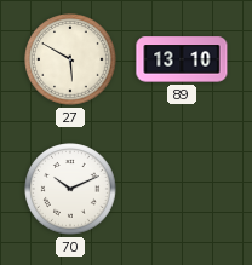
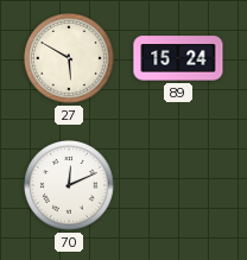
89: 13:10 -> 15:24
70: 10:11 -> 12:11
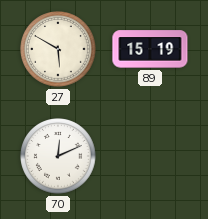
89: 15:24 -> 15:19
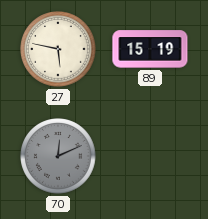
27: 5:50 -> 5:47
70 dial: white -> grey
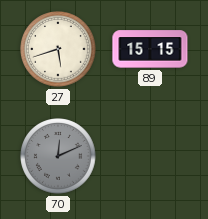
27: 5:47 -> 5:42
89: 15:19 -> 15:15
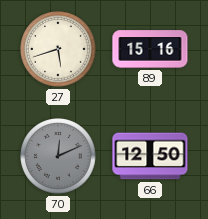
89: 15:15 -> 15:16
66: none -> 12:50
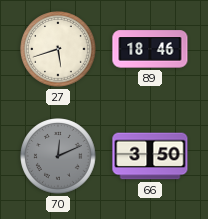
89: 15:16 -> 18:46
66: 12:50 -> 3:50
